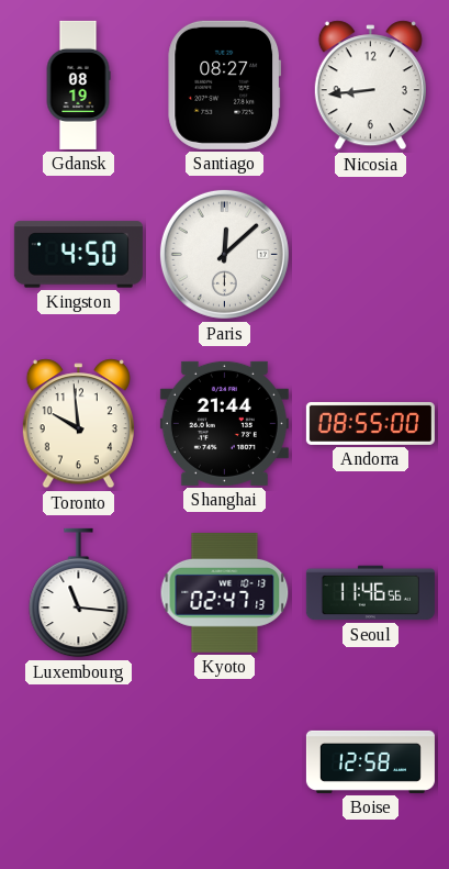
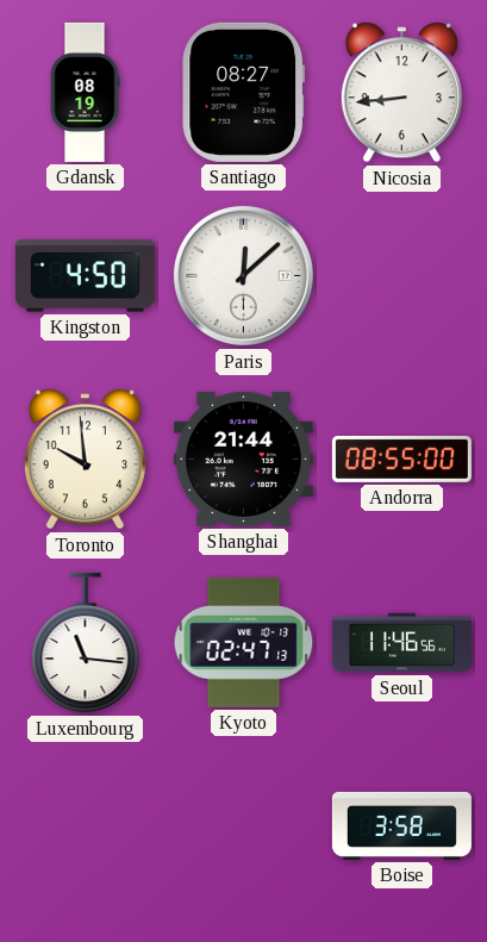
Boise: 12:58 -> 3:58
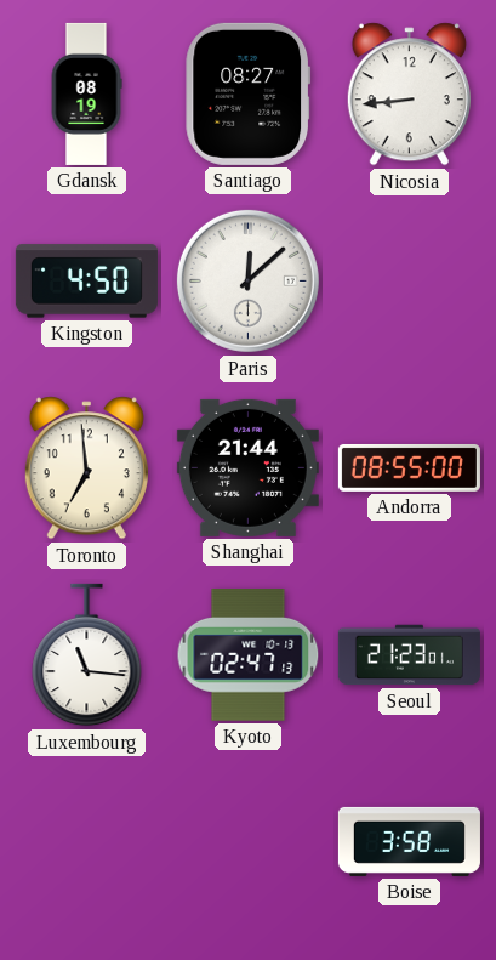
Toronto: 9:59 -> 6:59
Seoul: 11:46 -> 21:23
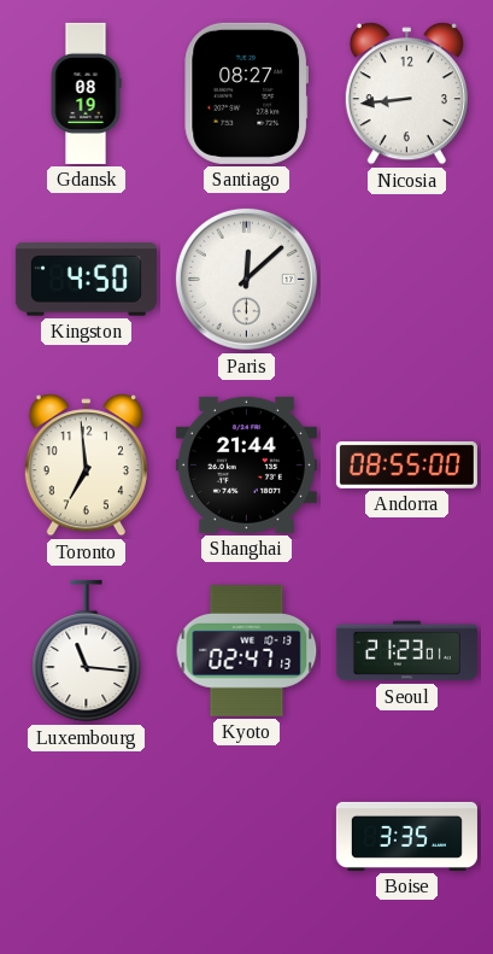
Boise: 3:58 -> 3:35
